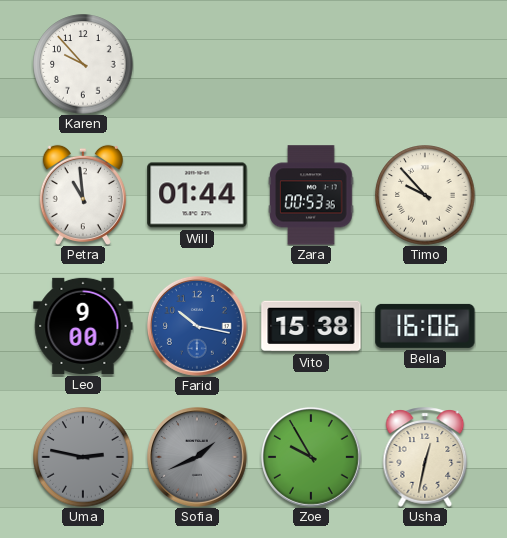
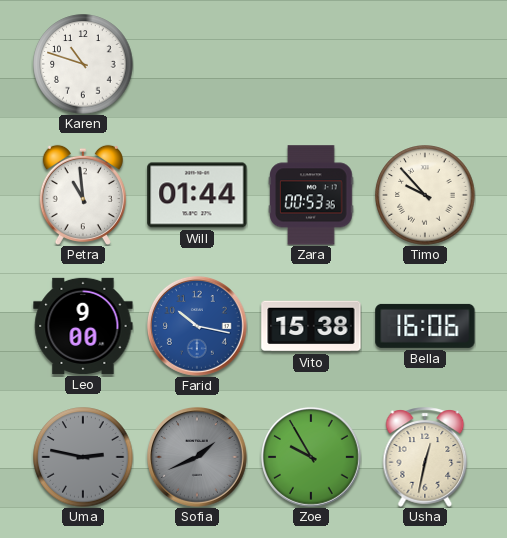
Karen: 9:53 -> 10:48
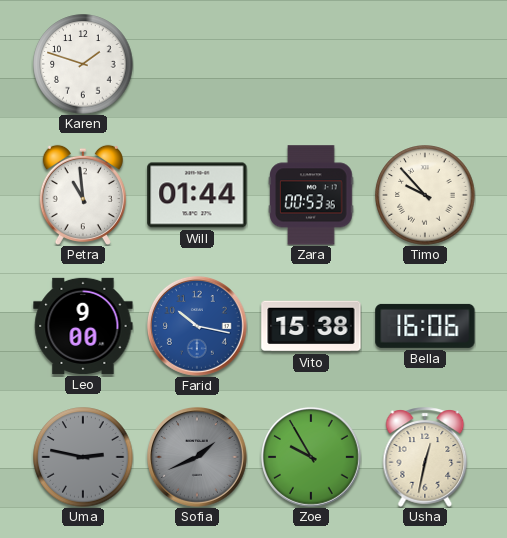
Karen: 10:48 -> 1:48
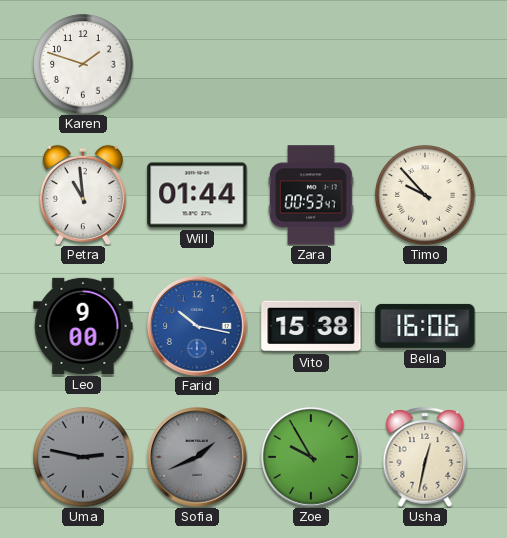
Zara: 00:53:36 -> 00:53:47
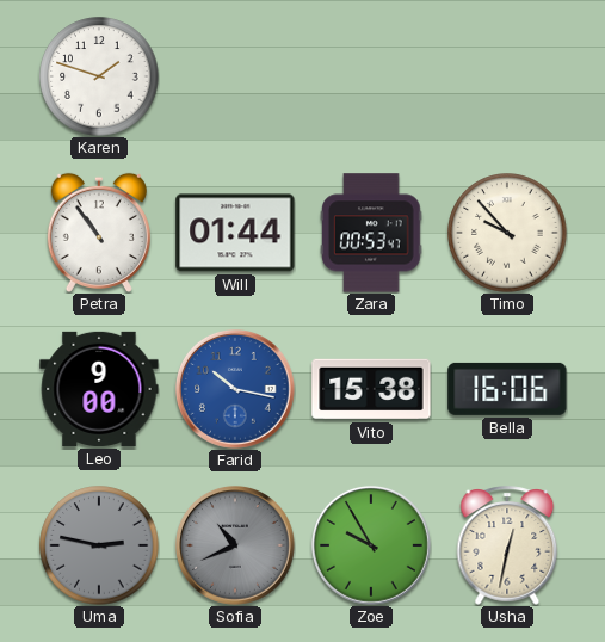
Petra: 10:59 -> 10:54
Sofia: 1:41 -> 10:41
